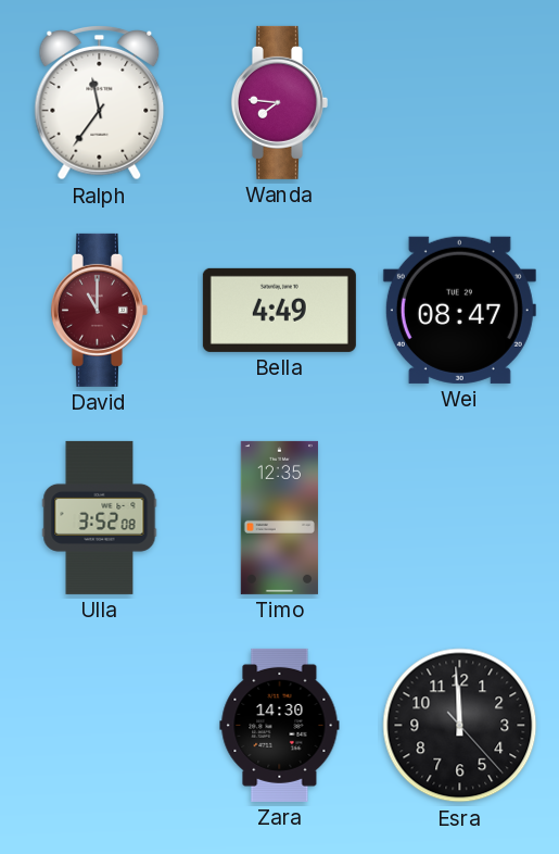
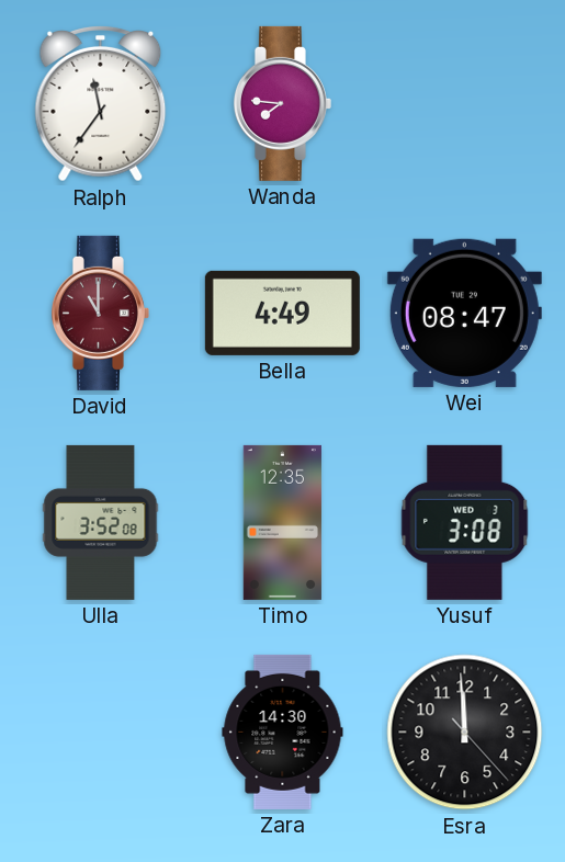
Yusuf: none -> 3:08
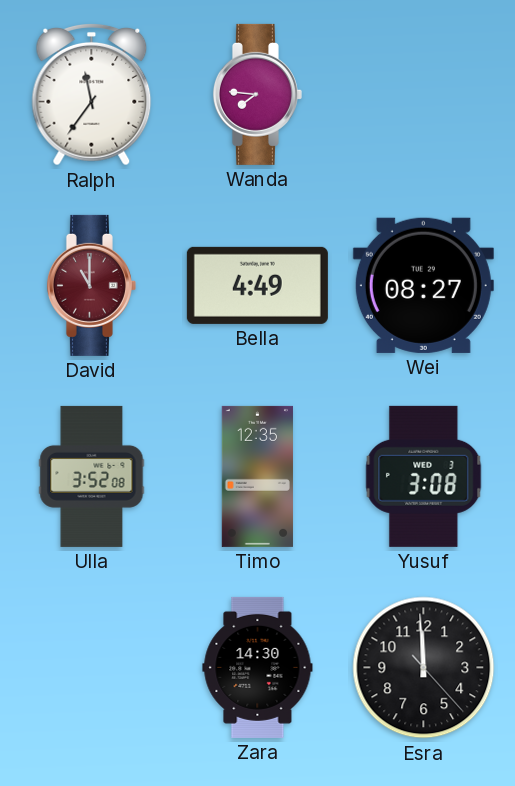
Wei: 08:47 -> 08:27
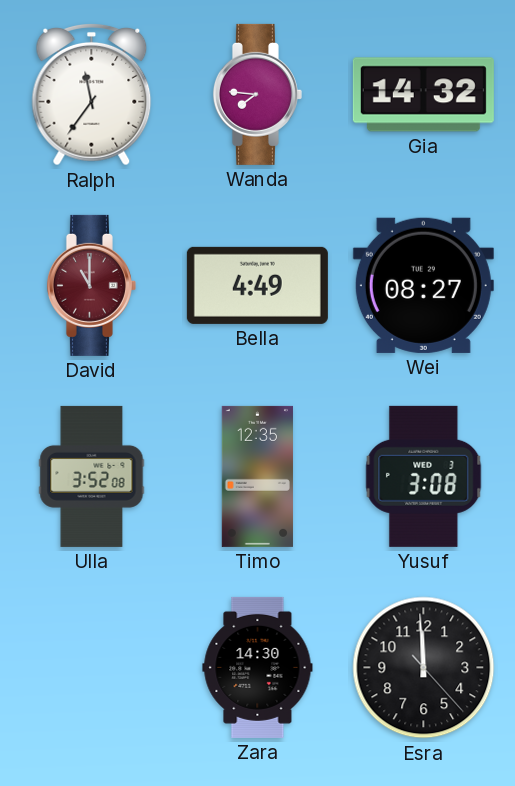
Gia: none -> 14:32
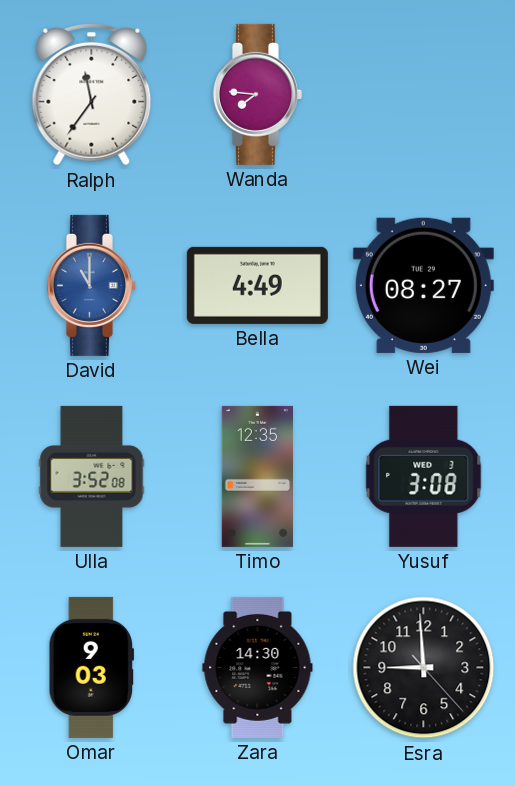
Gia: 14:32 -> none
David dial: burgundy -> blue
Omar: none -> 9:03
Esra: 11:59 -> 8:59
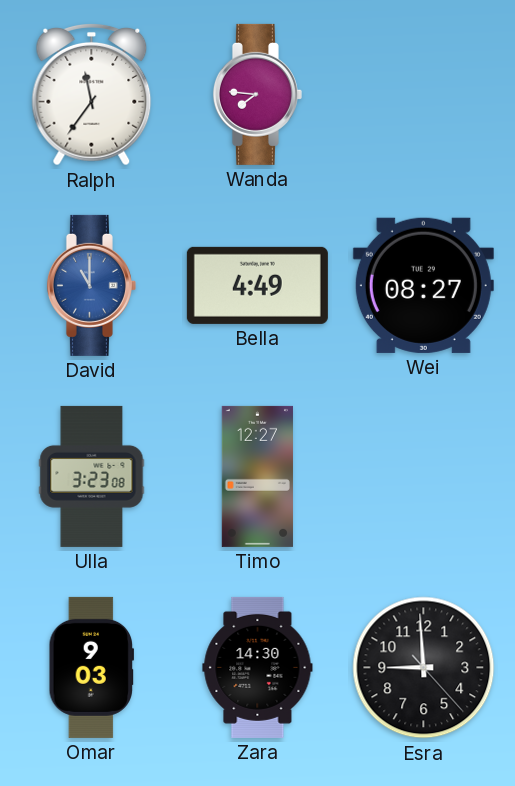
Ulla: 3:52 -> 3:23
Timo: 12:35 -> 12:27
Yusuf: 3:08 -> none
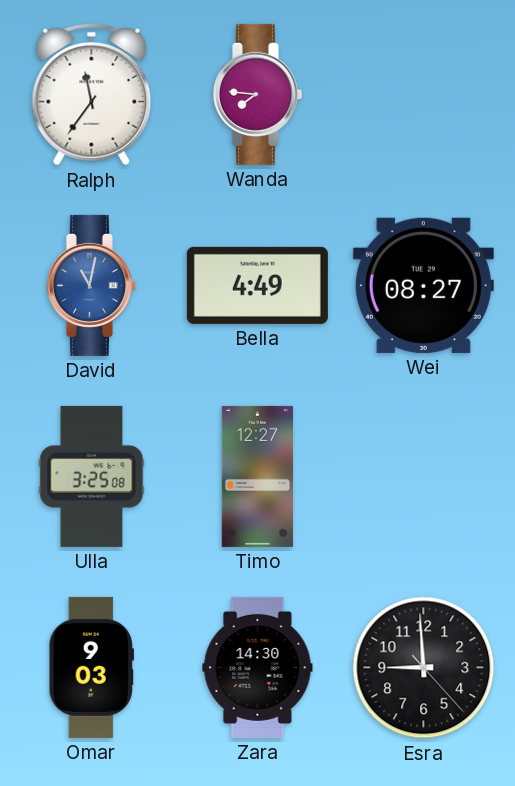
David: 11:00 -> 11:02
Ulla: 3:23 -> 3:25
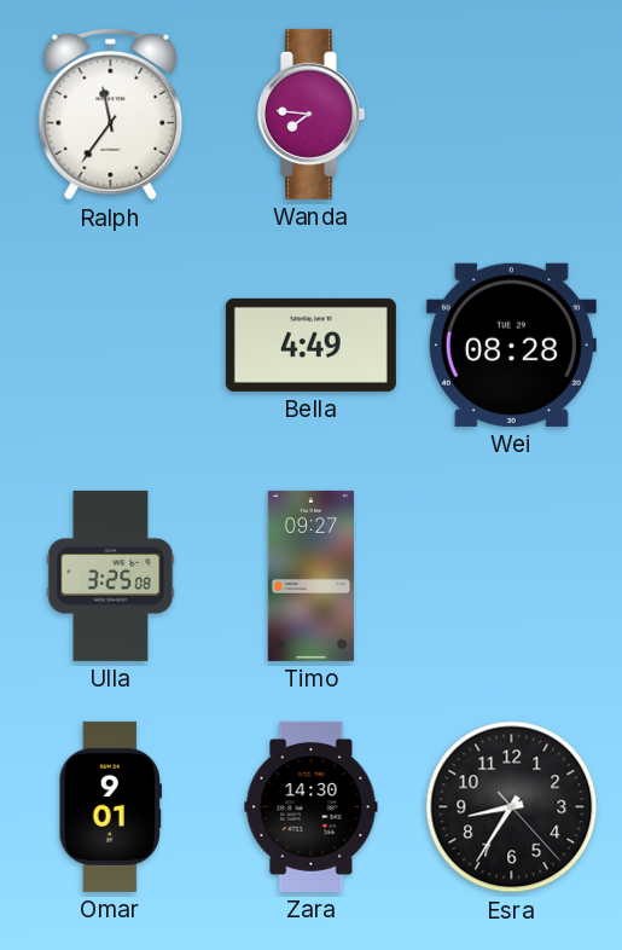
David: 11:02 -> none
Wei: 08:27 -> 08:28
Timo: 12:27 -> 09:27
Omar: 9:03 -> 9:01
Esra: 8:59 -> 8:35
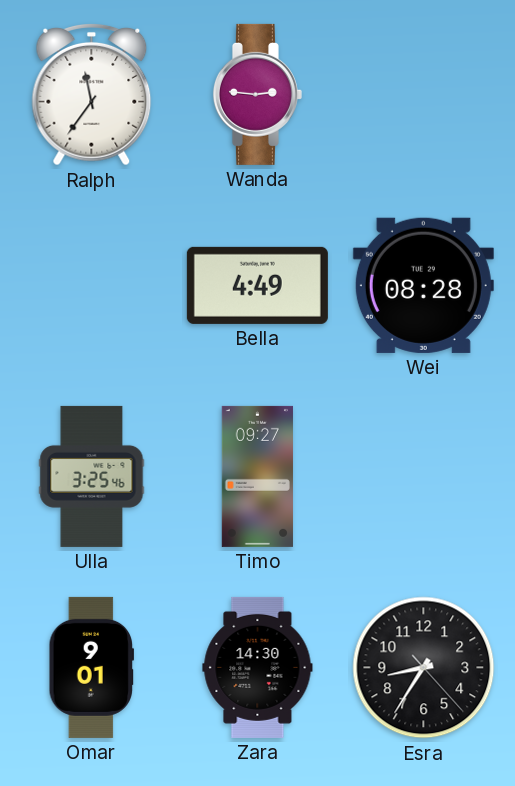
Wanda: 7:46 -> 2:46
Ulla: 3:25:08 -> 3:25:46
